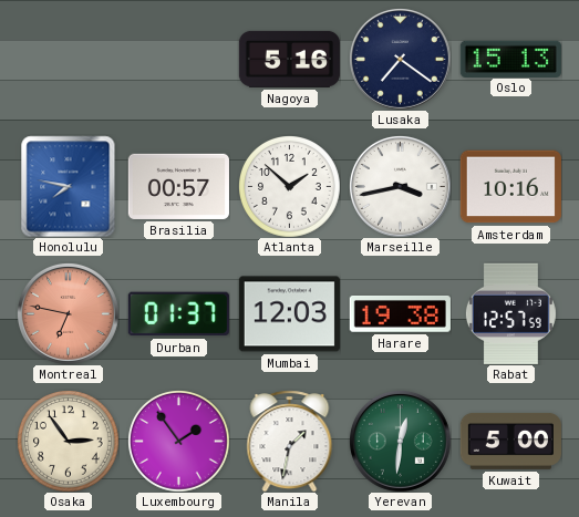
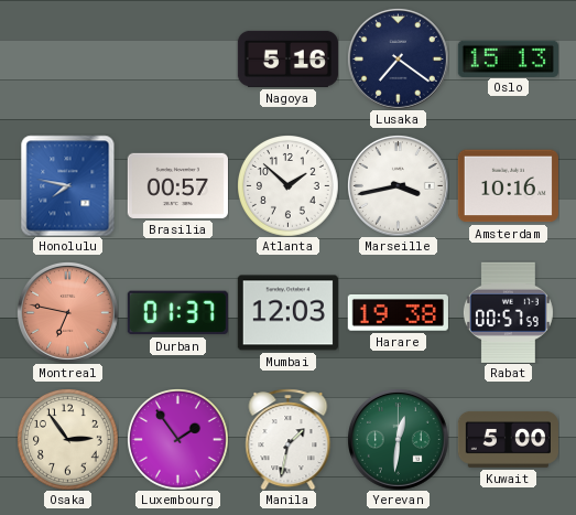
Rabat: 12:57 -> 00:57
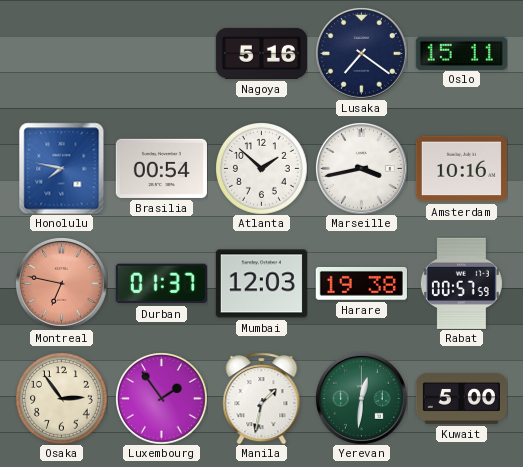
Oslo: 15:13 -> 15:11
Brasilia: 00:57 -> 00:54
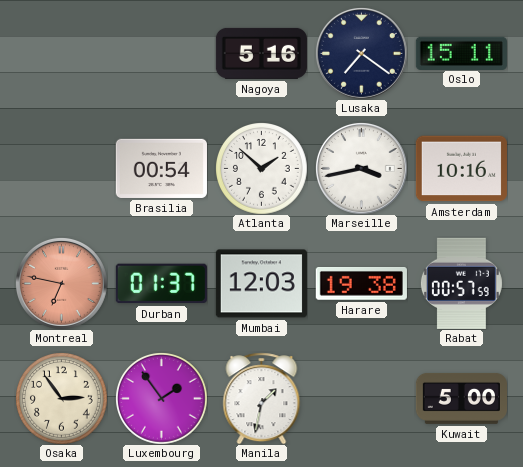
Honolulu: 7:47 -> none
Yerevan: 12:31 -> none
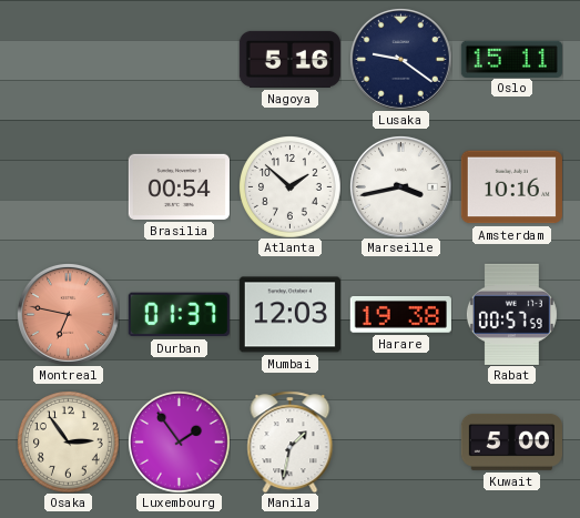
Lusaka: 7:21 -> 9:21
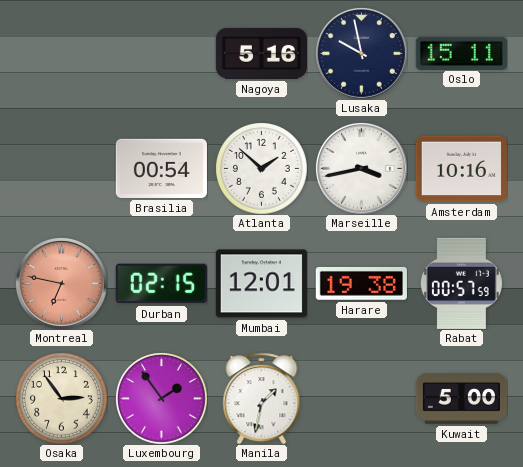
Lusaka: 9:21 -> 9:58
Durban: 01:37 -> 02:15
Mumbai: 12:03 -> 12:01
